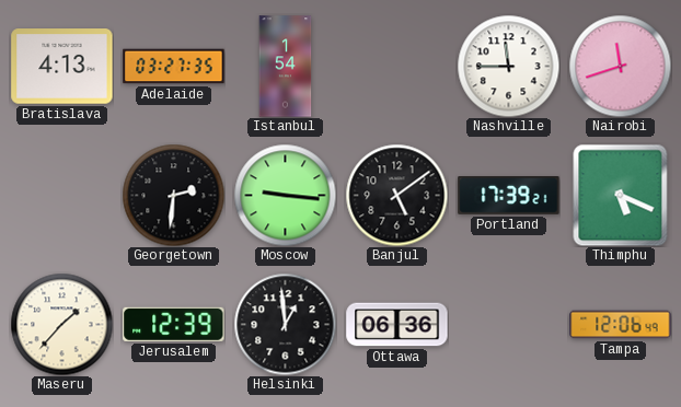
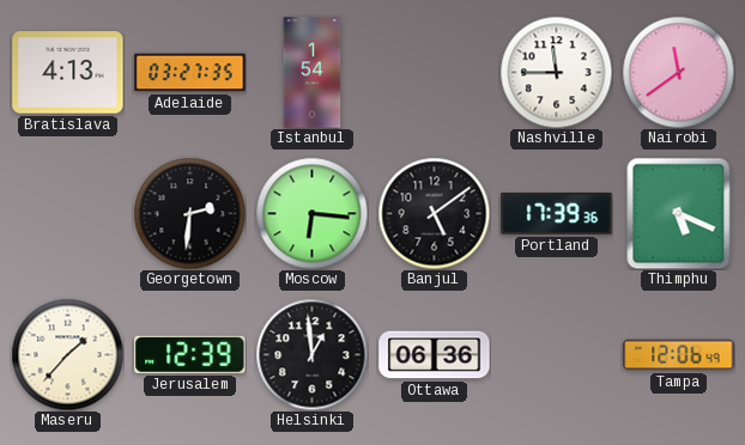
Nairobi: 11:42 -> 11:39
Moscow: 9:16 -> 6:16
Portland: 17:39:21 -> 17:39:36
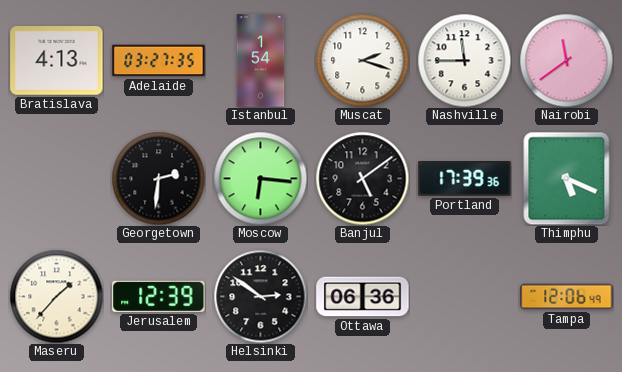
Muscat: none -> 2:18
Helsinki: 12:59 -> 2:51
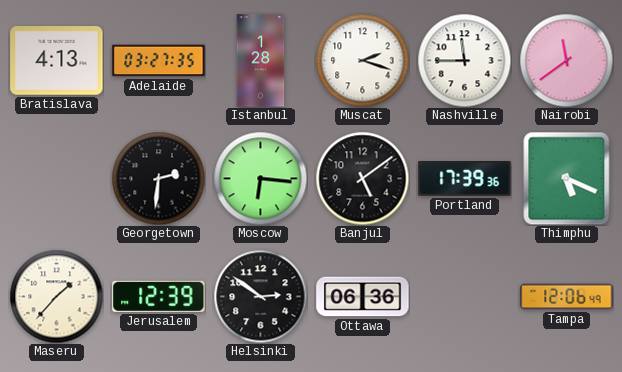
Istanbul: 1:54 -> 1:28
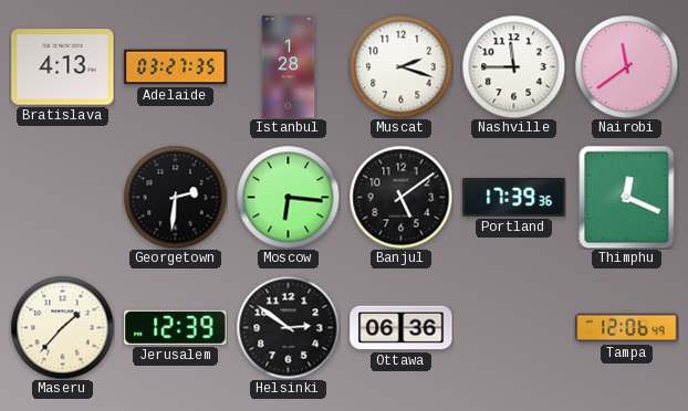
Thimphu: 5:19 -> 12:19
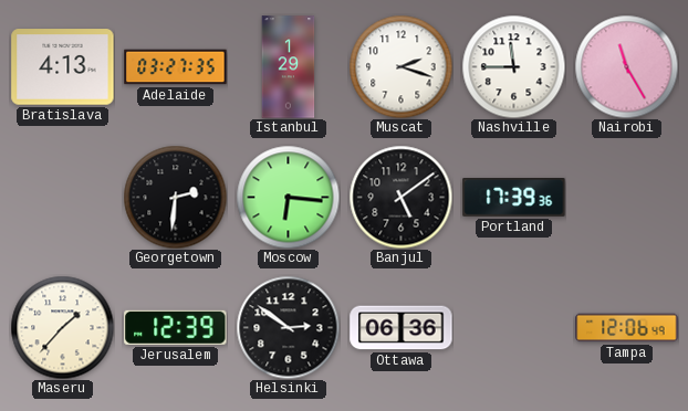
Istanbul: 1:28 -> 1:29
Nairobi: 11:39 -> 11:25
Thimphu: 12:19 -> none
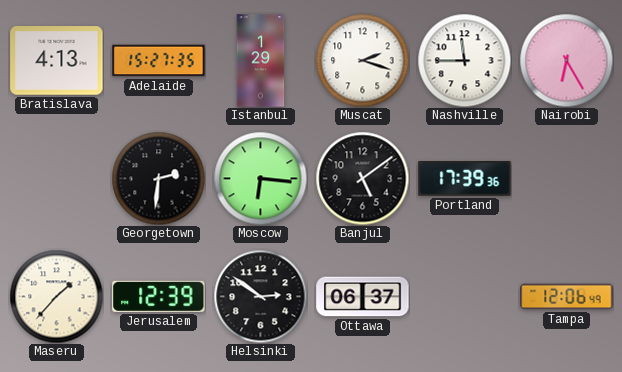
Adelaide: 03:27 -> 15:27
Nairobi: 11:25 -> 6:25
Ottawa: 06:36 -> 06:37
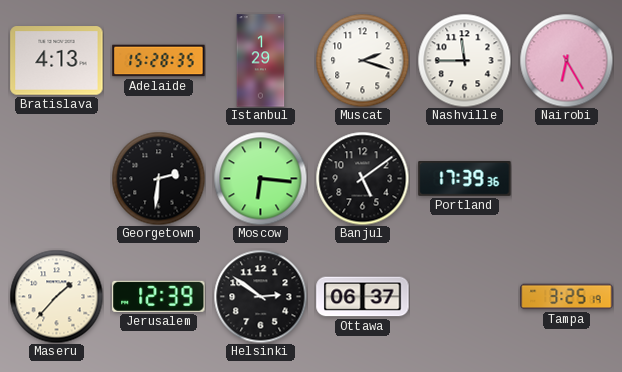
Adelaide: 15:27 -> 15:28
Tampa: 12:06 -> 3:25
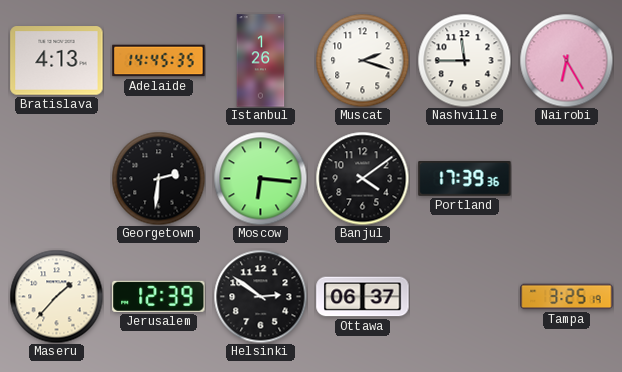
Adelaide: 15:28 -> 14:45
Istanbul: 1:29 -> 1:26
Banjul: 5:09 -> 4:09
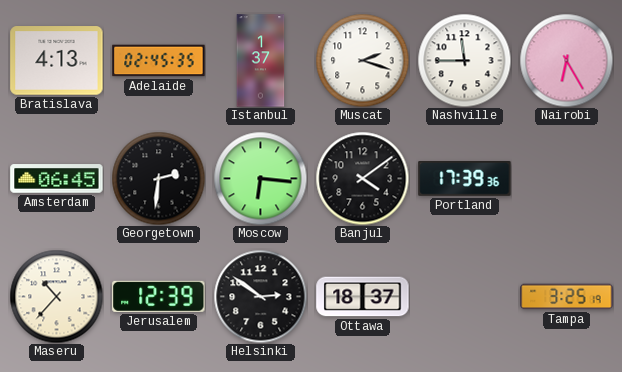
Adelaide: 14:45 -> 02:45
Istanbul: 1:26 -> 1:37
Amsterdam: none -> 06:45
Maseru: 1:37 -> 10:37
Ottawa: 06:37 -> 18:37
